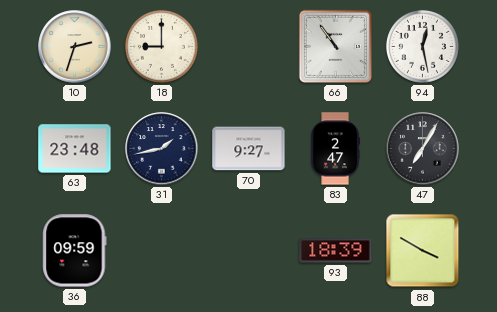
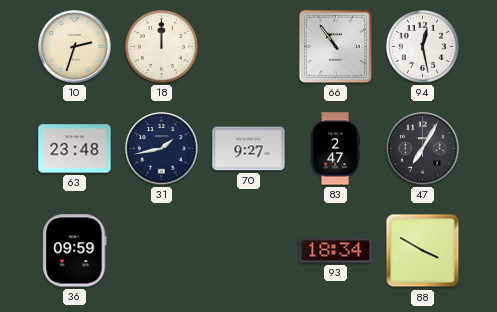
18: 9:00 -> 12:00
93: 18:39 -> 18:34
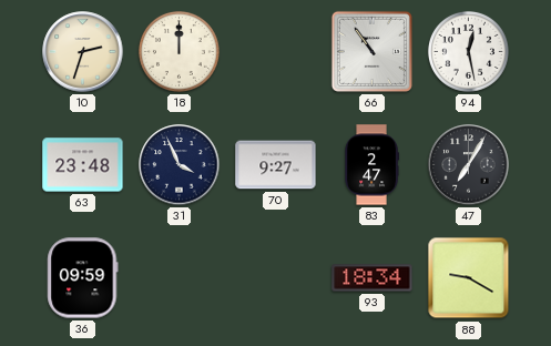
31: 1:43 -> 3:56
88: 3:50 -> 9:20
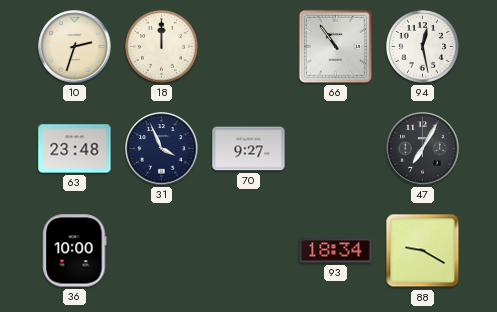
83: 2:47 -> none
36: 09:59 -> 10:00
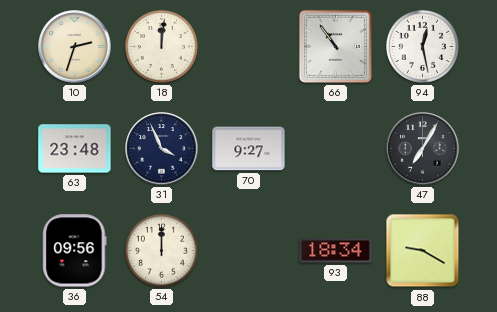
18: 12:00 -> 12:01
36: 10:00 -> 09:56
54: none -> 12:00
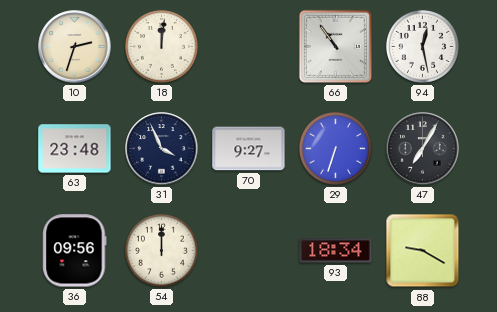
29: none -> 6:33
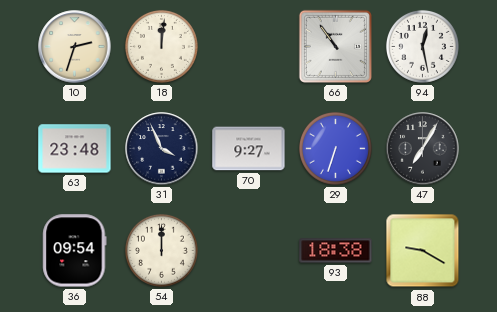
36: 09:56 -> 09:54
93: 18:34 -> 18:38
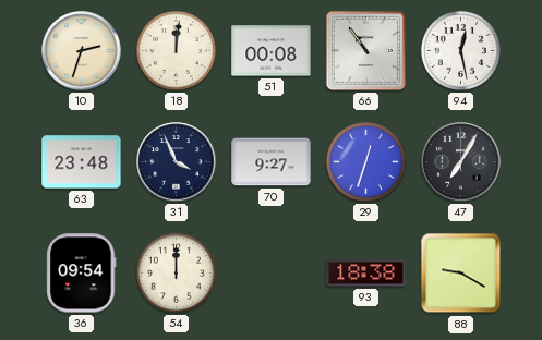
51: none -> 00:08
29: 6:33 -> 12:33
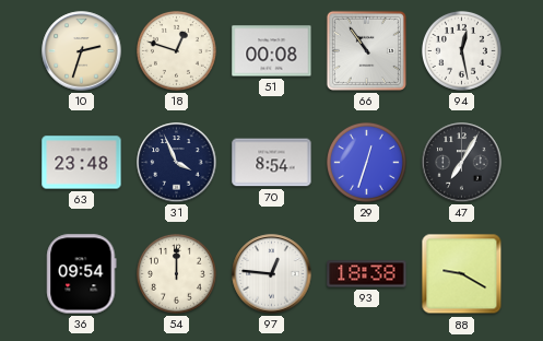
18: 12:01 -> 12:48
70: 9:27 -> 8:54
97: none -> 12:46
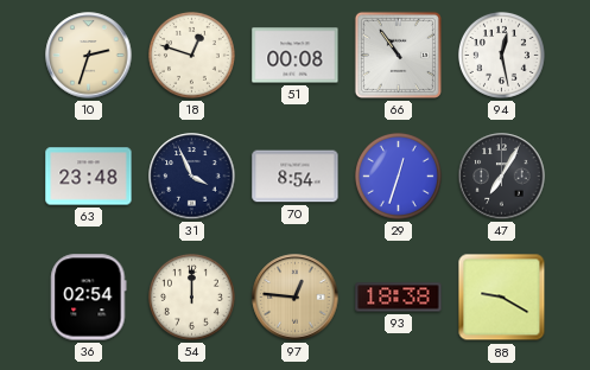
36: 09:54 -> 02:54
97 dial: white -> champagne
